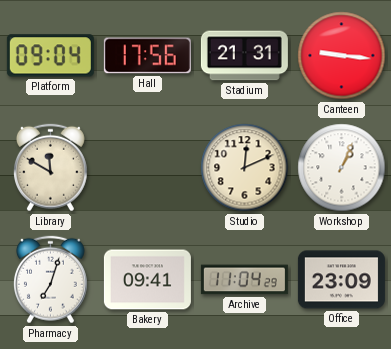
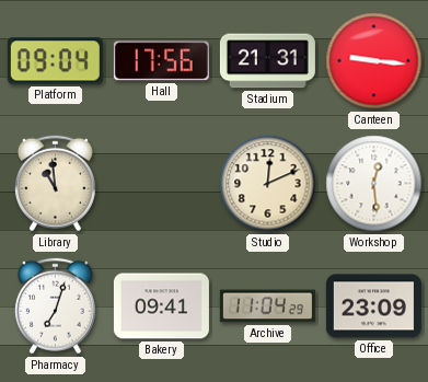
Library: 11:50 -> 10:59
Workshop: 1:04 -> 12:29
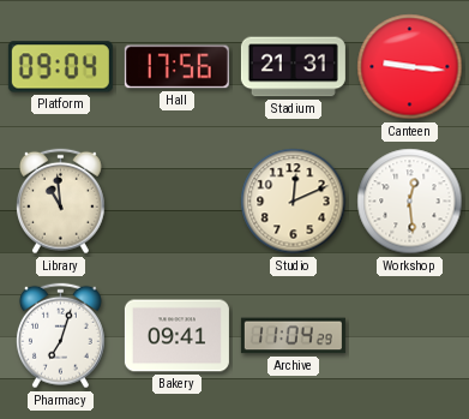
Office: 23:09 -> none
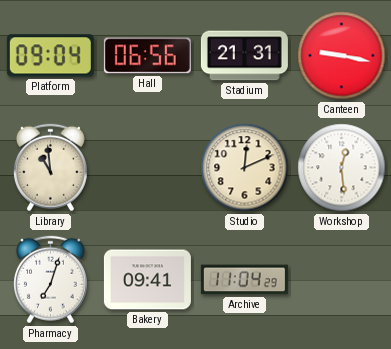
Hall: 17:56 -> 06:56
Canteen: 9:16 -> 9:17
